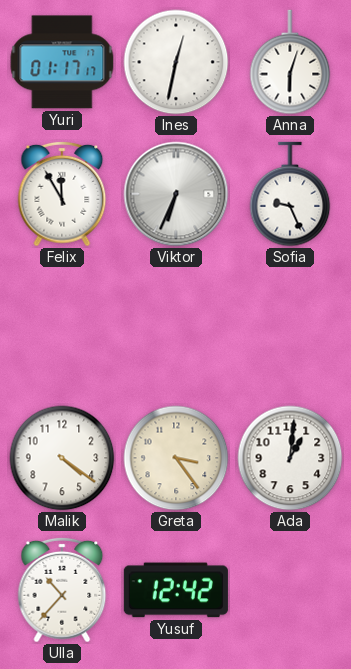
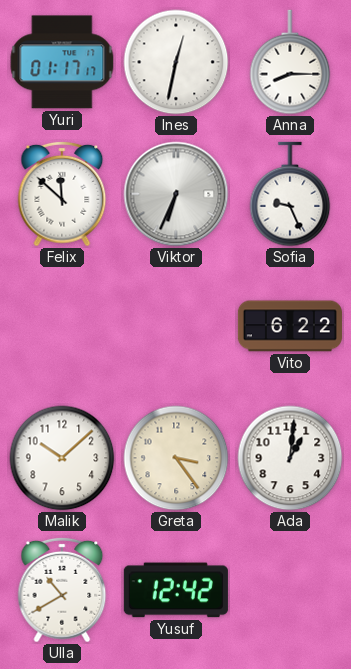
Anna: 6:03 -> 8:15
Felix: 11:55 -> 11:52
Vito: none -> 6:22
Malik: 4:21 -> 10:08
Ulla: 10:37 -> 10:40
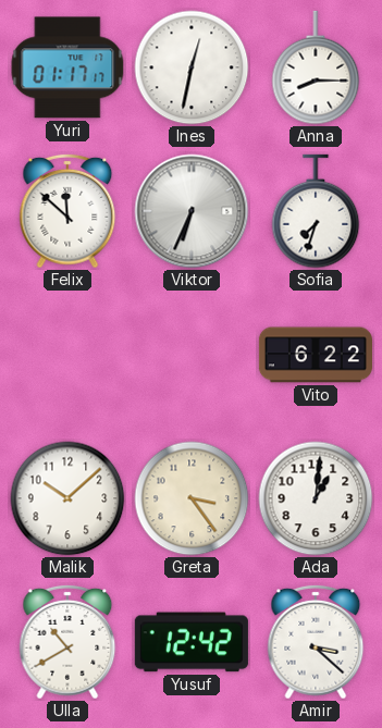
Sofia: 9:26 -> 7:33
Amir: none -> 3:22
